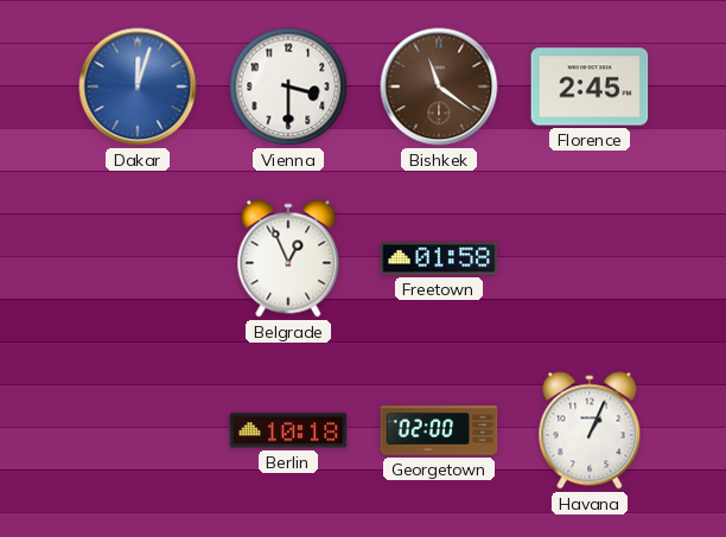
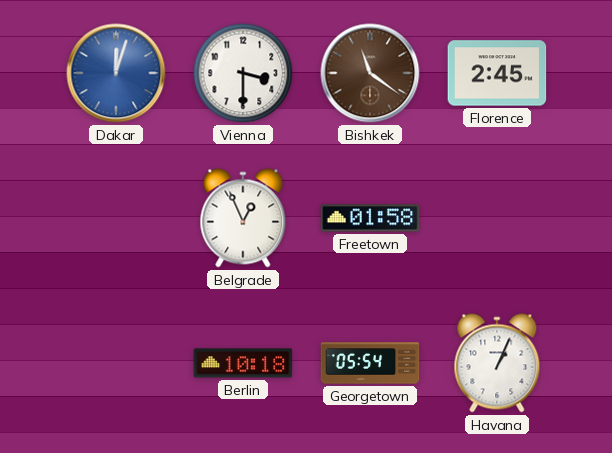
Georgetown: 02:00 -> 05:54
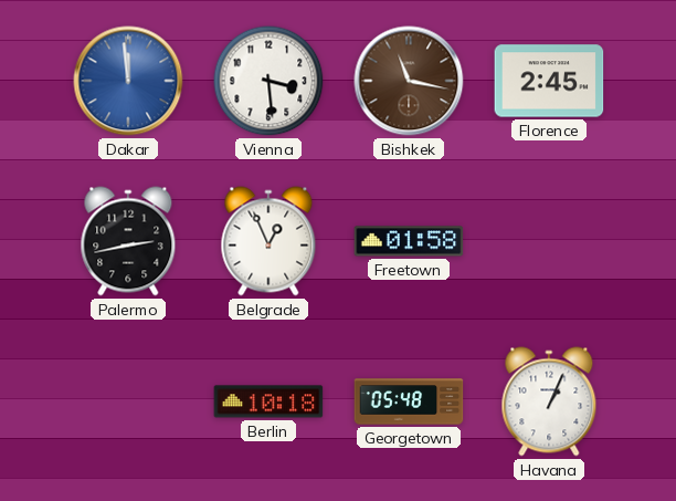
Dakar: 12:03 -> 11:59
Vienna: 3:30 -> 3:29
Bishkek: 11:21 -> 11:17
Palermo: none -> 2:43
Georgetown: 05:54 -> 05:48
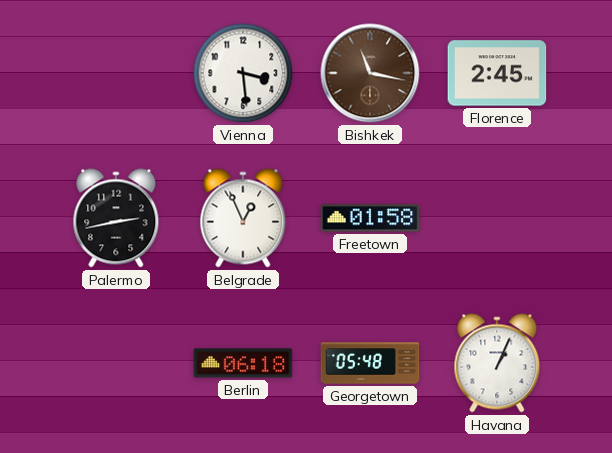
Dakar: 11:59 -> none
Berlin: 10:18 -> 06:18
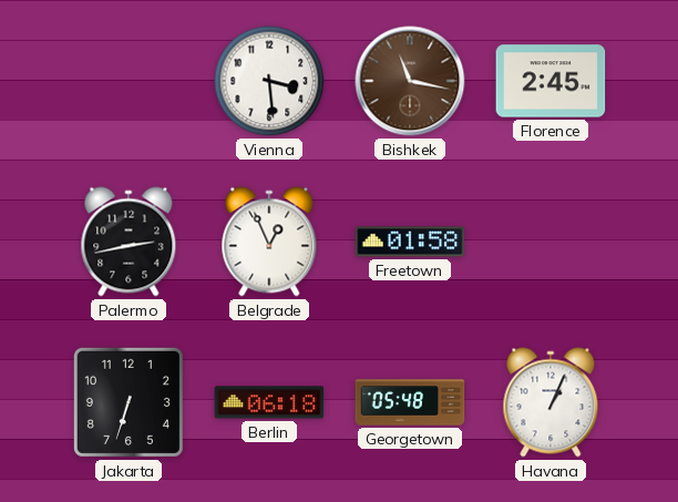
Jakarta: none -> 6:33
